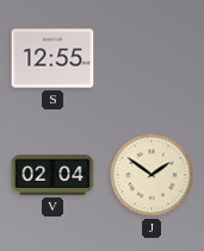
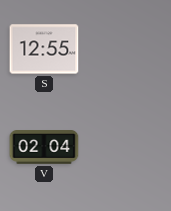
J: 1:51 -> none
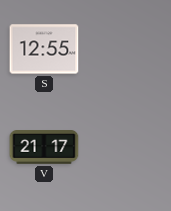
V: 02:04 -> 21:17
